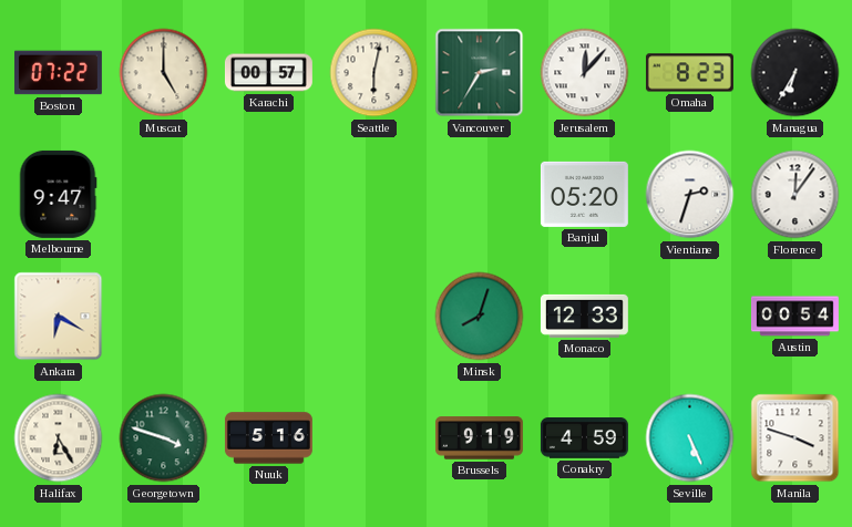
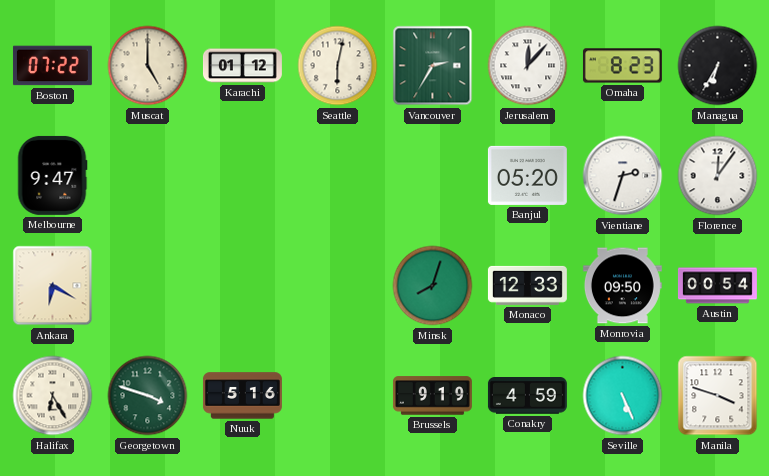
Karachi: 00:57 -> 01:12
Monrovia: none -> 09:50
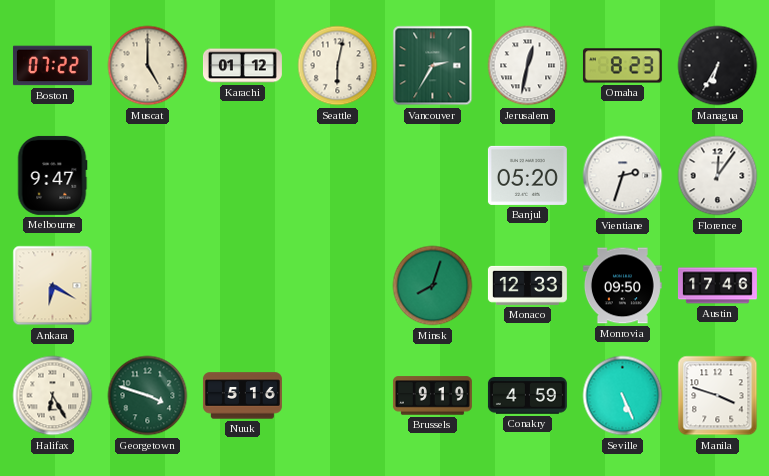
Jerusalem: 12:07 -> 12:32
Austin: 00:54 -> 17:46
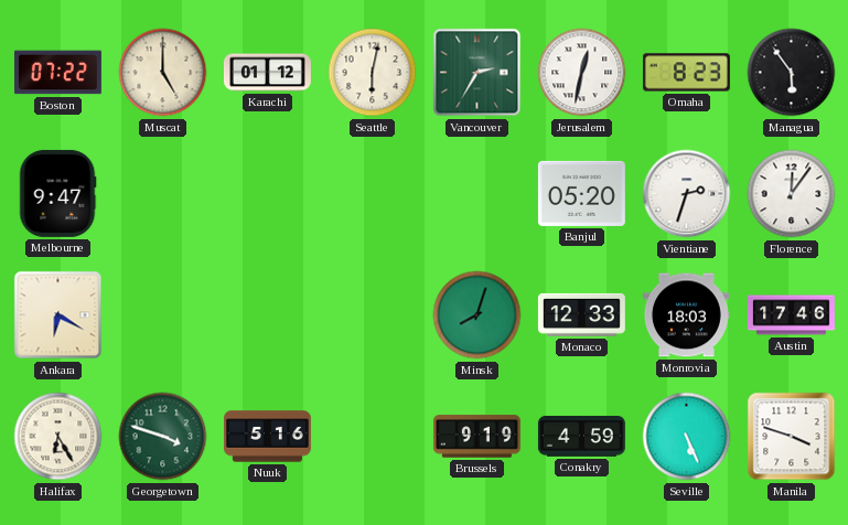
Managua: 6:35 -> 5:54
Monrovia: 09:50 -> 18:03
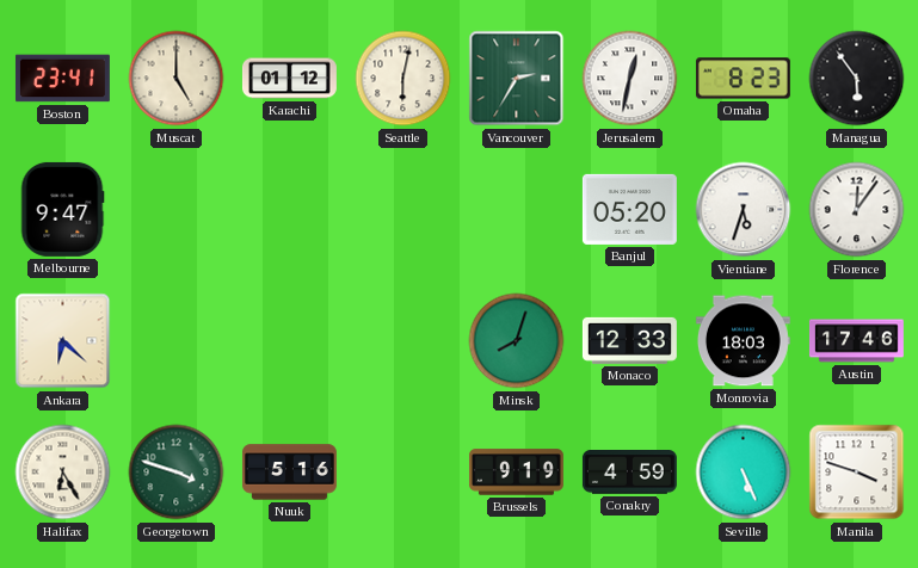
Boston: 07:22 -> 23:41
Vientiane: 2:33 -> 5:33
Ankara: 6:20 -> 6:22
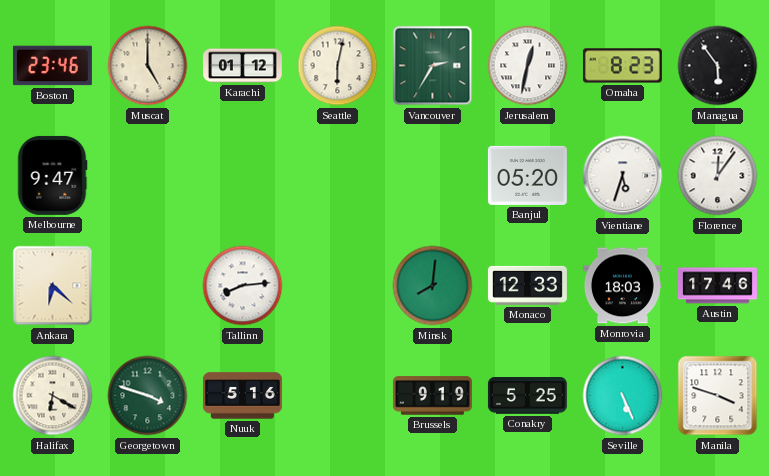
Boston: 23:41 -> 23:46
Tallinn: none -> 8:14
Minsk: 8:03 -> 8:01
Halifax: 6:25 -> 6:20
Conakry: 4:59 -> 5:25
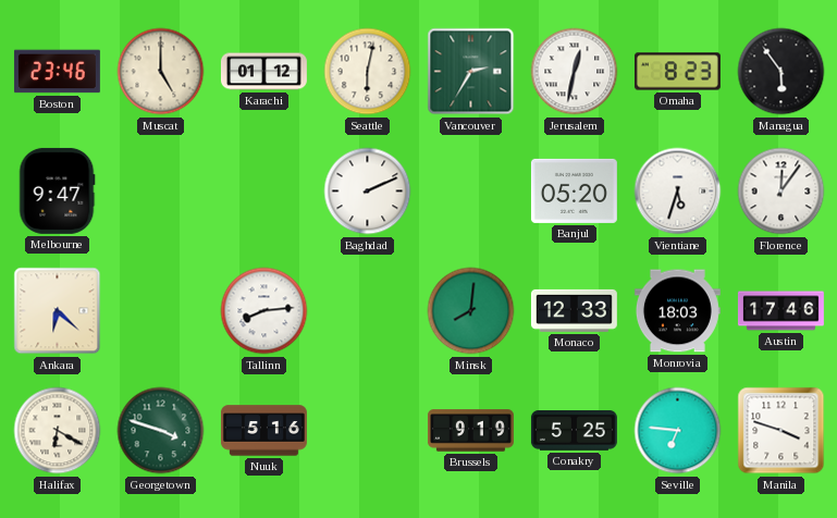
Baghdad: none -> 2:11
Seville: 5:26 -> 6:46
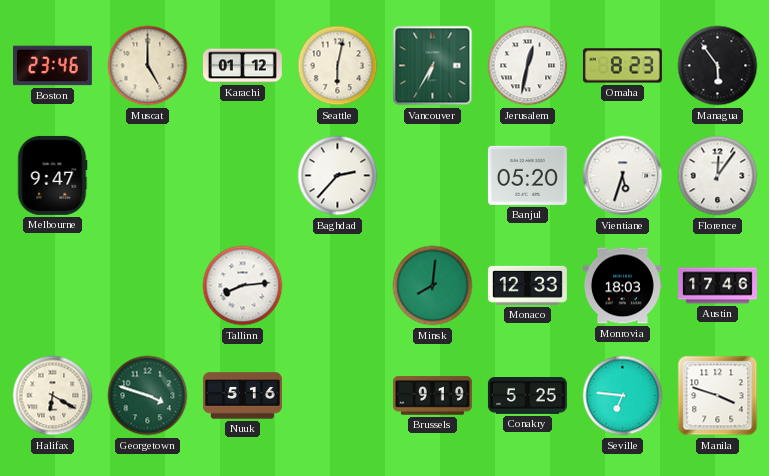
Vancouver: 2:35 -> 6:35
Baghdad: 2:11 -> 2:37
Ankara: 6:22 -> none
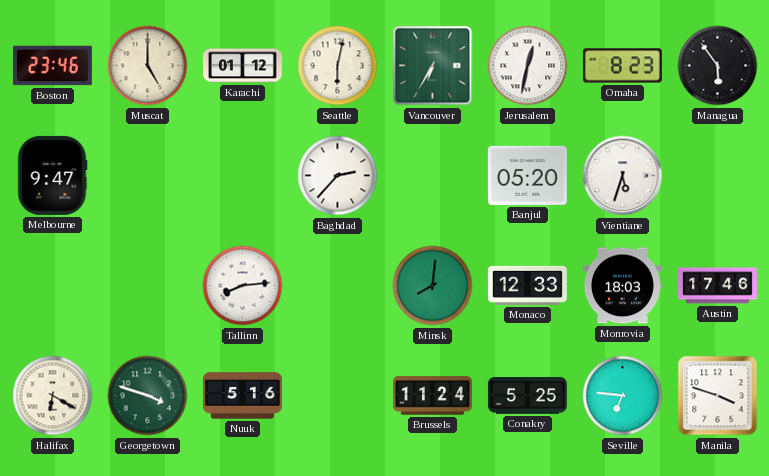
Florence: 12:06 -> none
Brussels: 9:19 -> 11:24
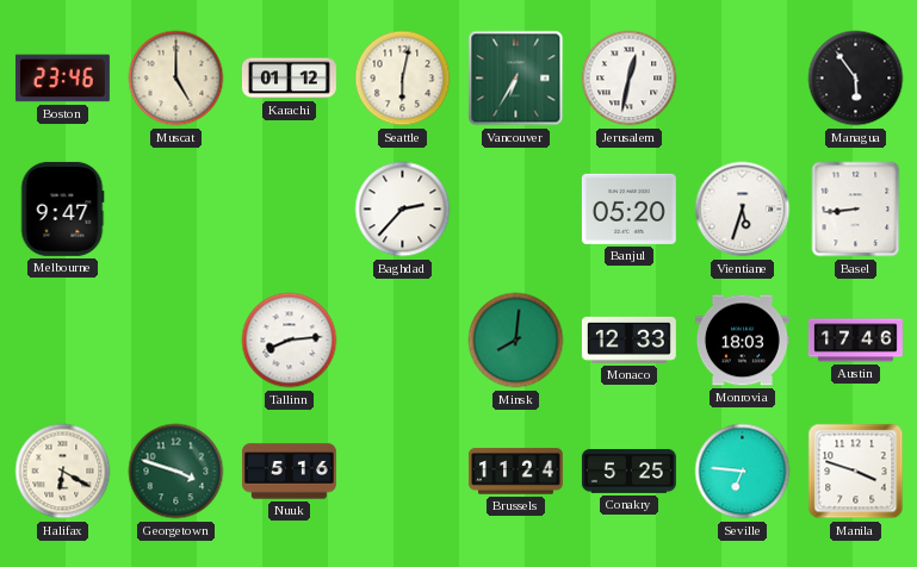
Omaha: 8:23 -> none
Basel: none -> 8:44
